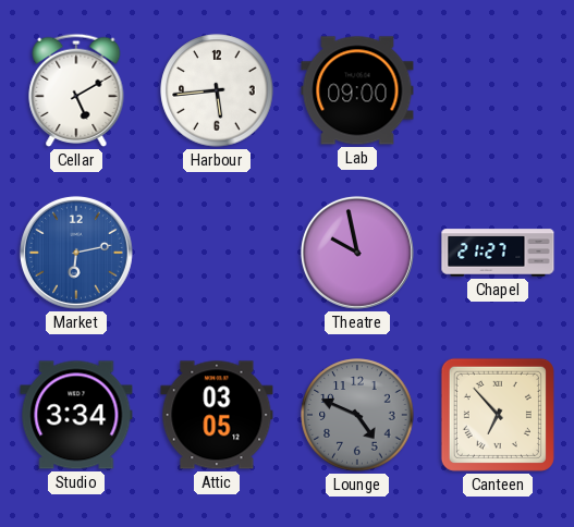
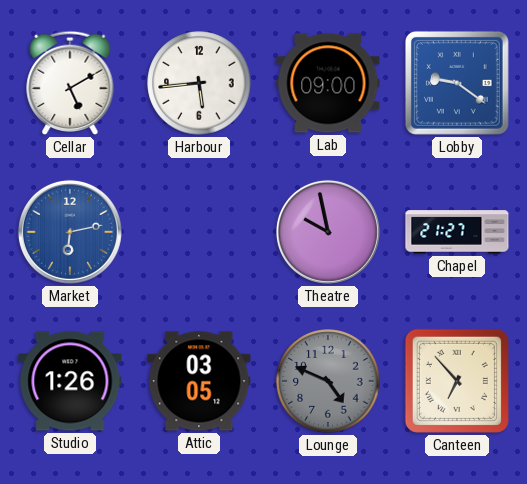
Lobby: none -> 9:21
Studio: 3:34 -> 1:26
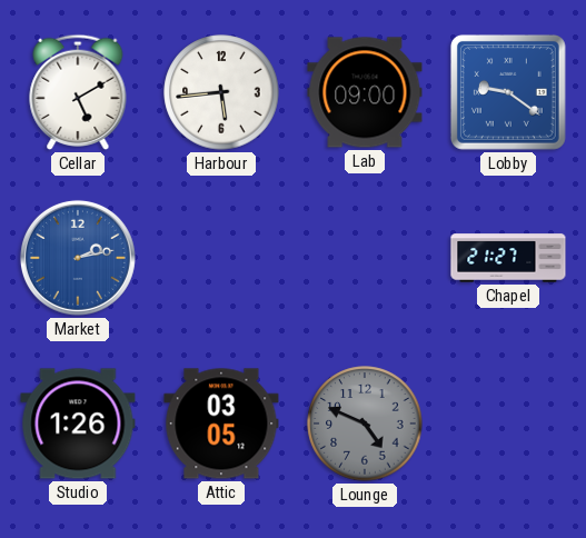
Market: 6:13 -> 2:13
Theatre: 9:58 -> none
Canteen: 6:53 -> none
